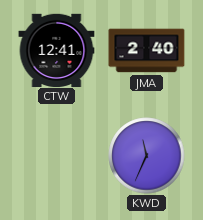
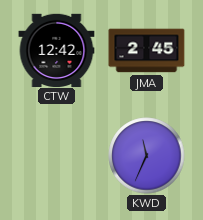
CTW: 12:41 -> 12:42
JMA: 2:40 -> 2:45
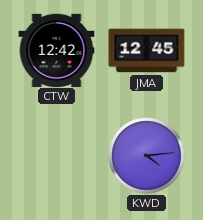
JMA: 2:45 -> 12:45
KWD: 11:34 -> 4:14
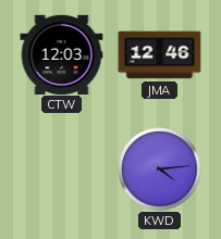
CTW: 12:42 -> 12:03
JMA: 12:45 -> 12:46
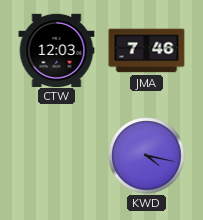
JMA: 12:46 -> 7:46
KWD: 4:14 -> 4:17
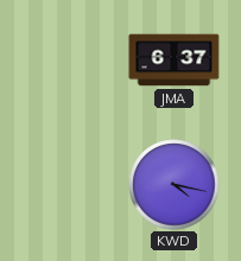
CTW: 12:03 -> none
JMA: 7:46 -> 6:37
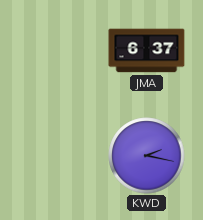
KWD: 4:17 -> 2:17
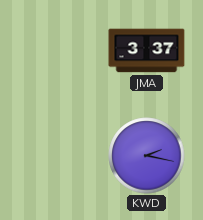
JMA: 6:37 -> 3:37
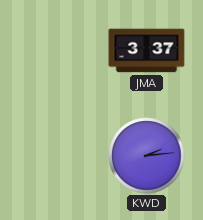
KWD: 2:17 -> 2:14
